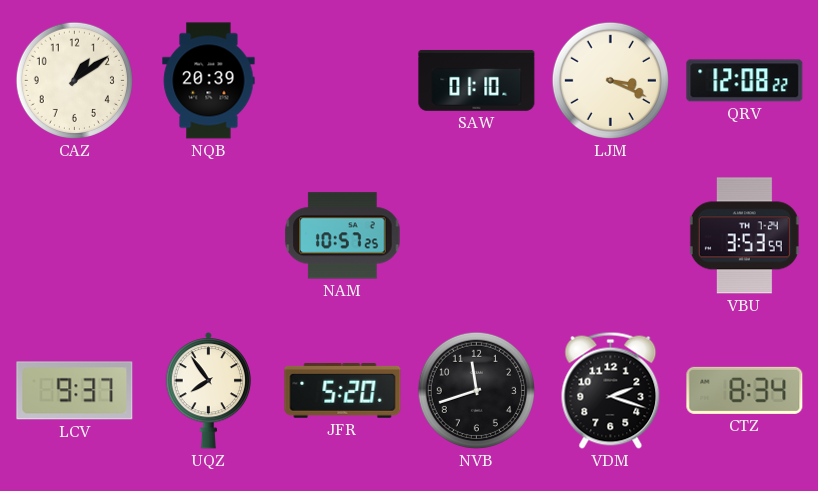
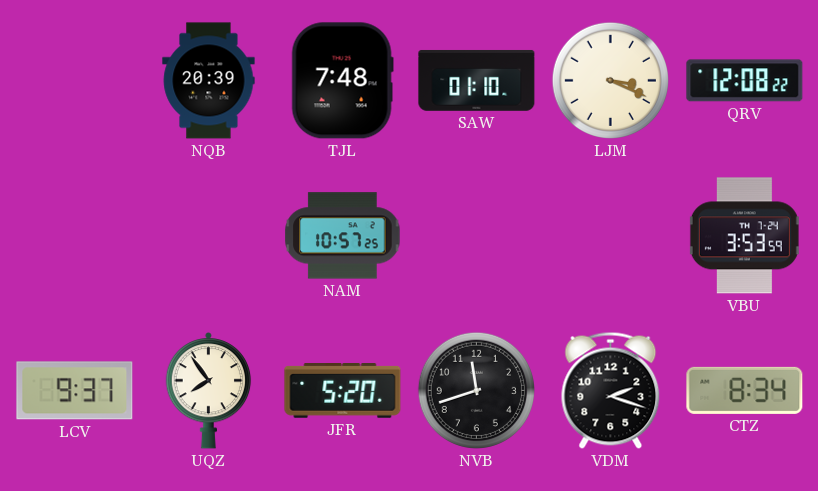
CAZ: 1:09 -> none
TJL: none -> 7:48
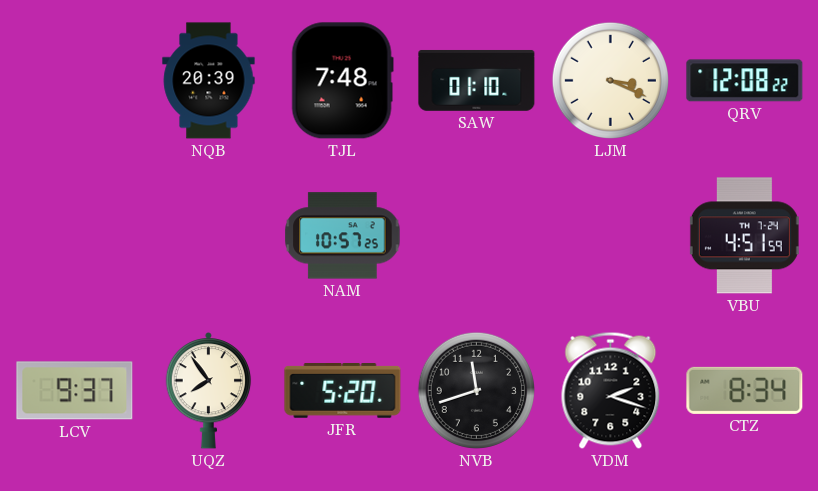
VBU: 3:53 -> 4:51
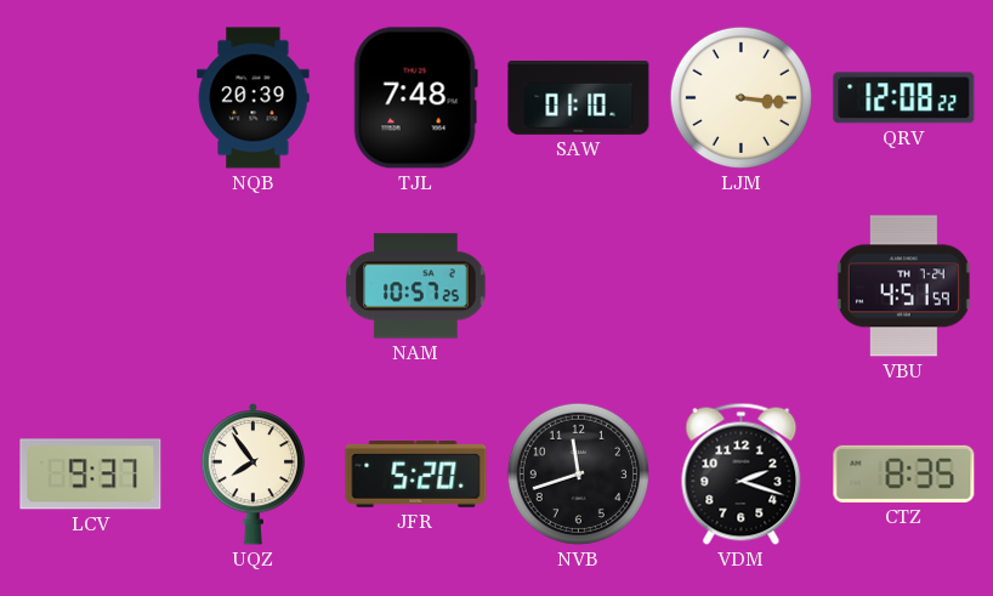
LJM: 3:19 -> 3:16
CTZ: 8:34 -> 8:35
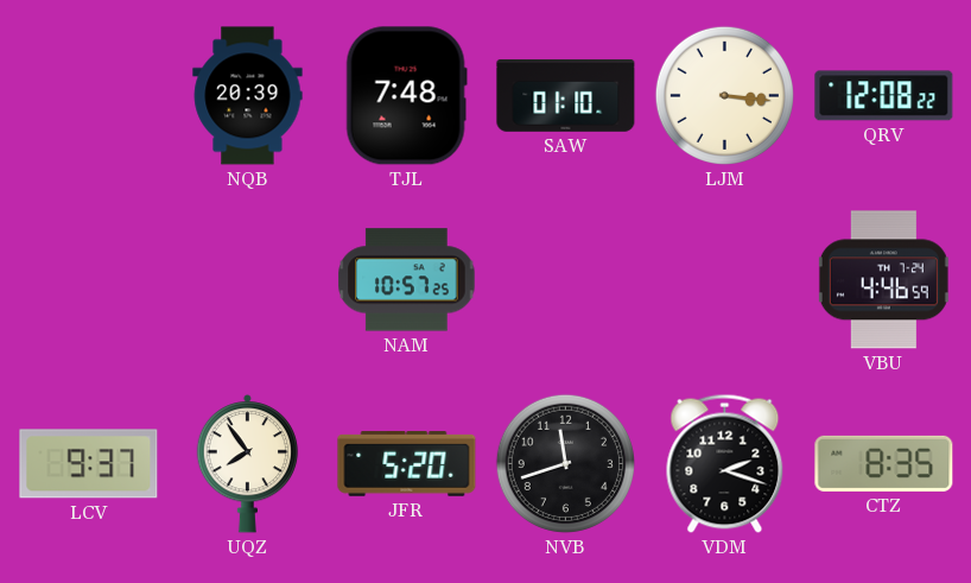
VBU: 4:51 -> 4:46
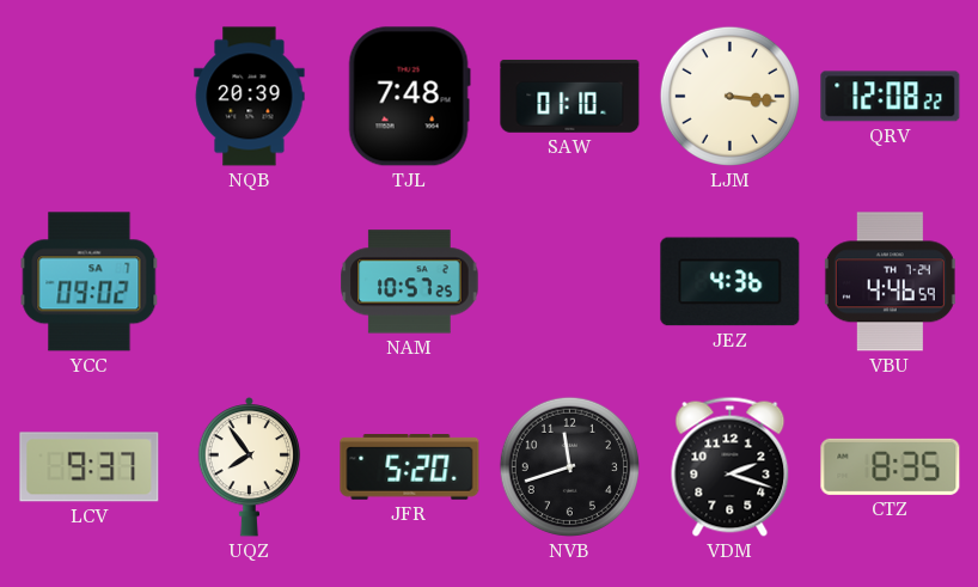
YCC: none -> 09:02
JEZ: none -> 4:36
